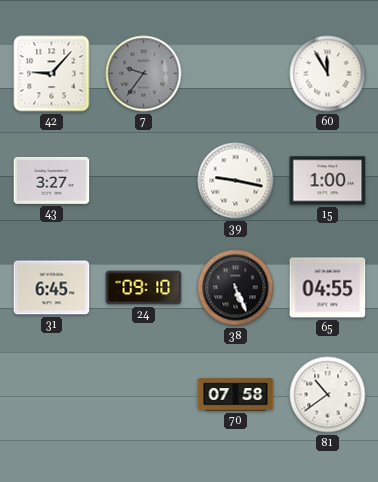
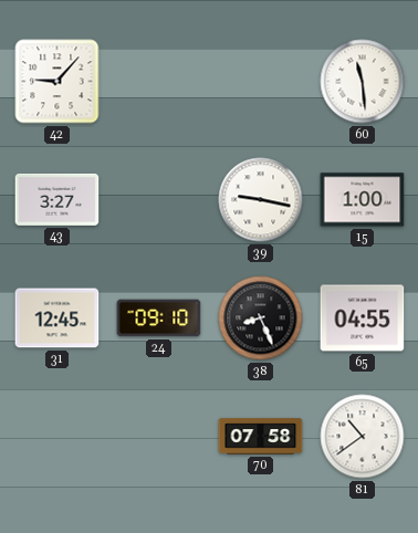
7: 9:36 -> none
60: 11:55 -> 11:29
31: 6:45 -> 12:45
38: 5:26 -> 8:26
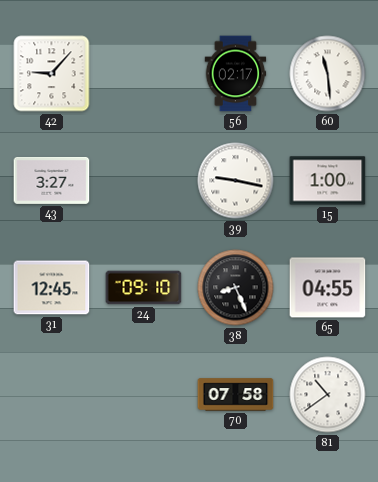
56: none -> 02:17
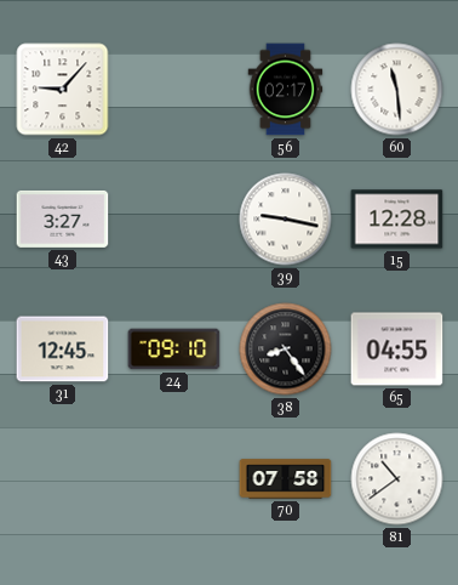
15: 1:00 -> 12:28
38: 8:26 -> 8:24
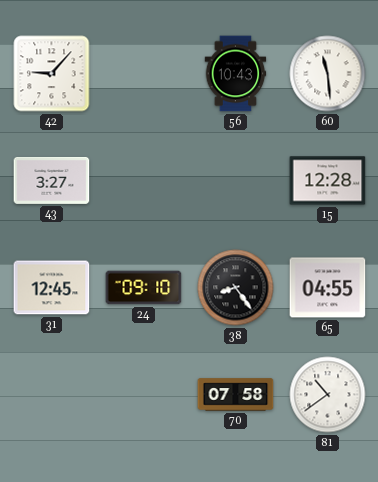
56: 02:17 -> 10:43
39: 9:17 -> none
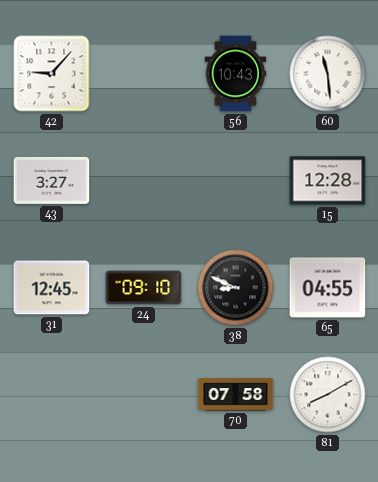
38: 8:24 -> 8:49
81: 10:39 -> 8:10
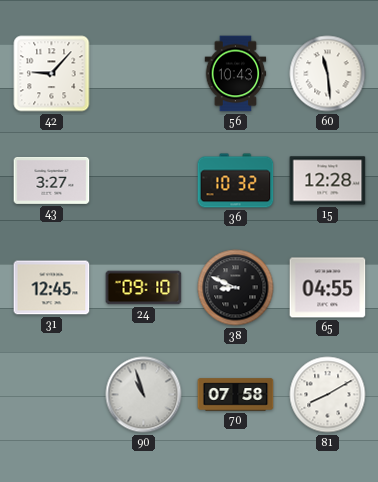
36: none -> 10:32
90: none -> 10:57
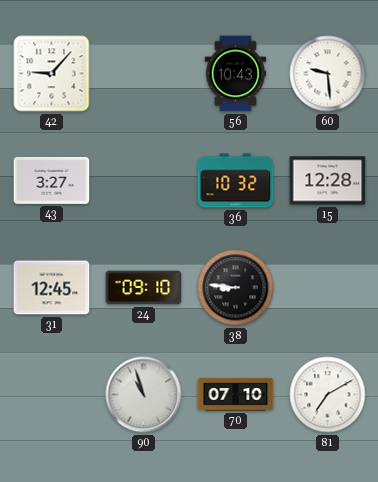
60: 11:29 -> 9:29
38: 8:49 -> 8:46
65: 04:55 -> none
70: 07:58 -> 07:10
81: 8:10 -> 7:10
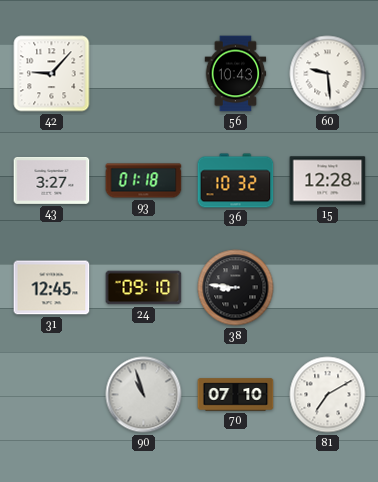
93: none -> 01:18
